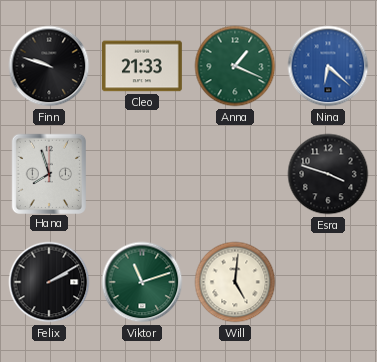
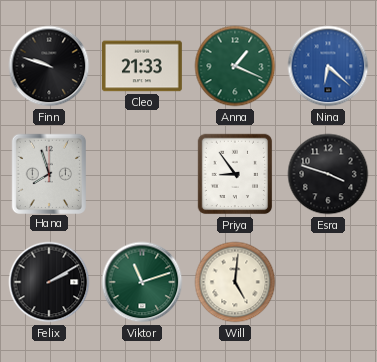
Priya: none -> 8:54
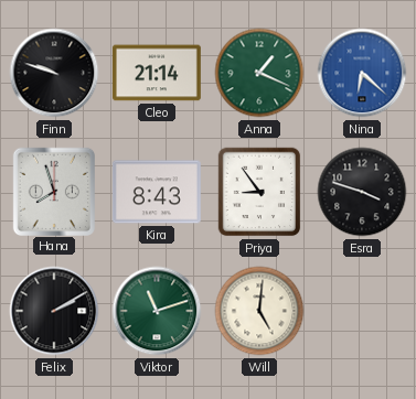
Cleo: 21:33 -> 21:14
Kira: none -> 8:43
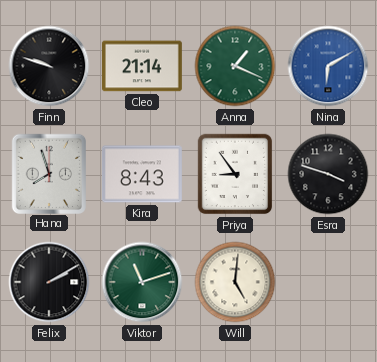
Nina: 6:22 -> 6:10
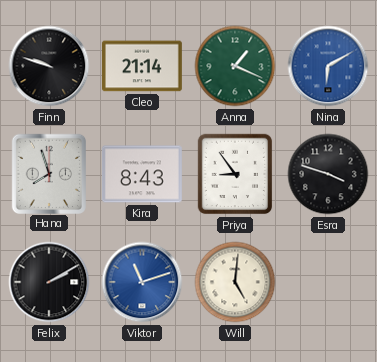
Viktor dial: green -> blue
